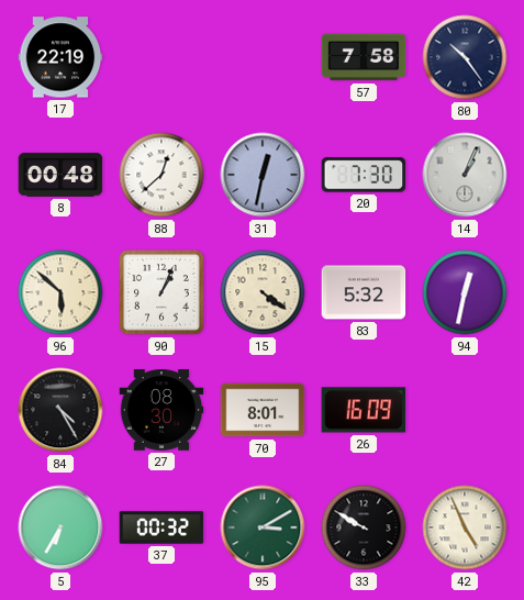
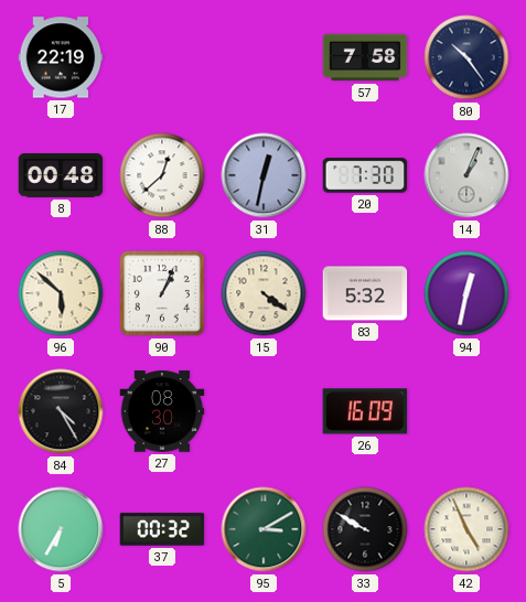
70: 8:01 -> none
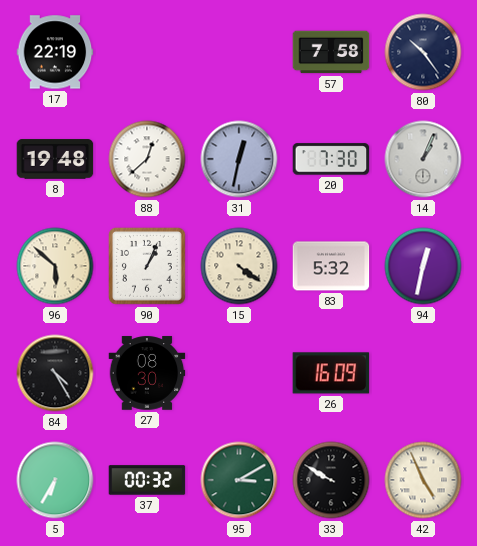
8: 00:48 -> 19:48
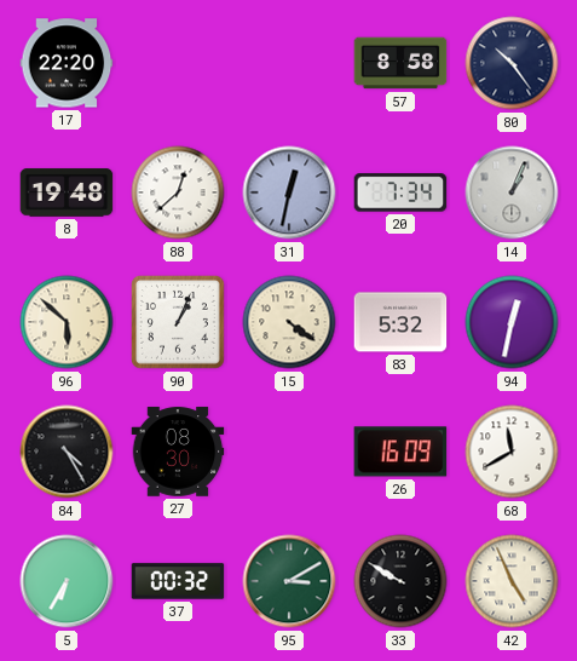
17: 22:19 -> 22:20
57: 7:58 -> 8:58
20: 7:30 -> 7:34
68: none -> 11:40
